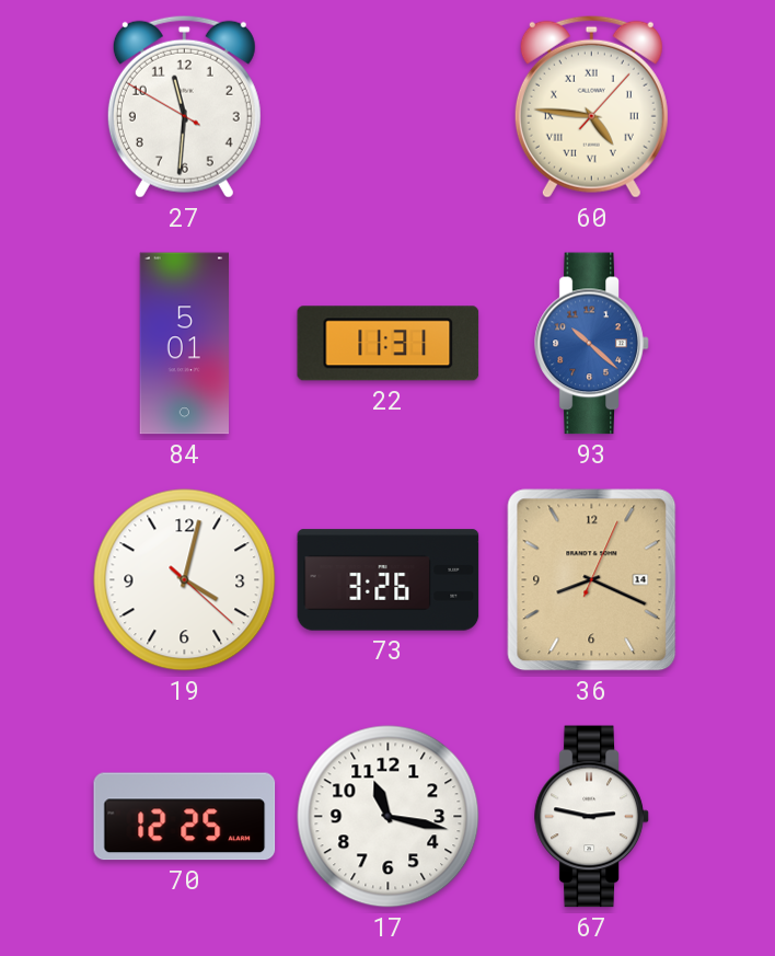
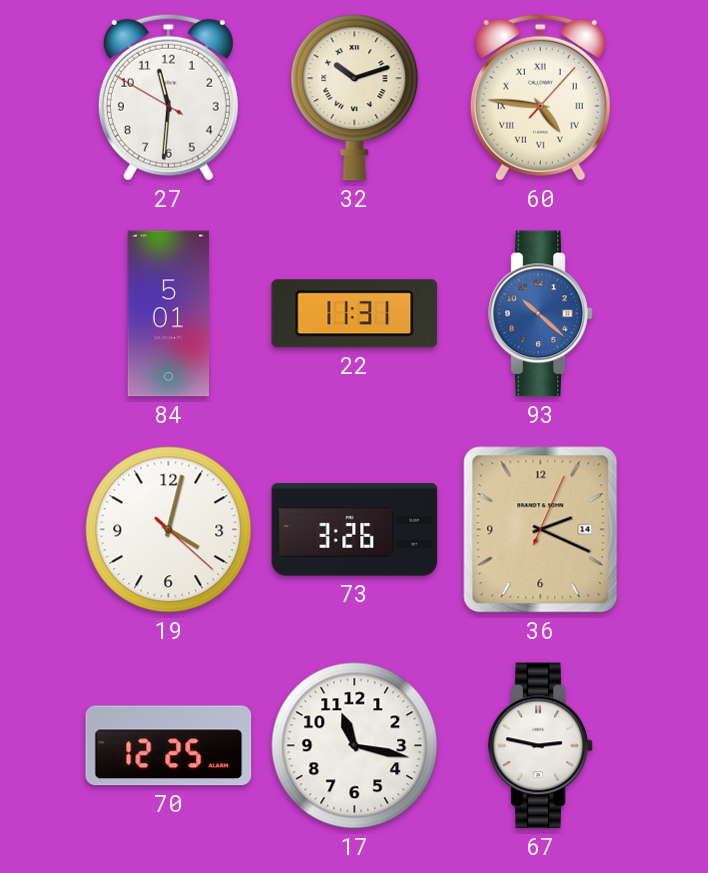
32: none -> 10:12
36: 8:19 -> 2:19
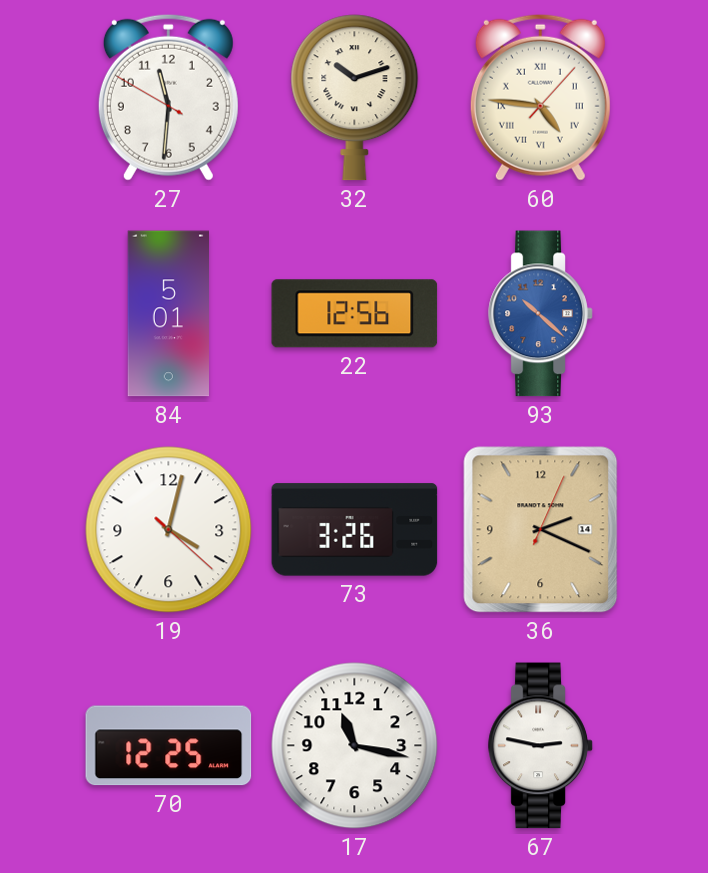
22: 11:31 -> 12:56
